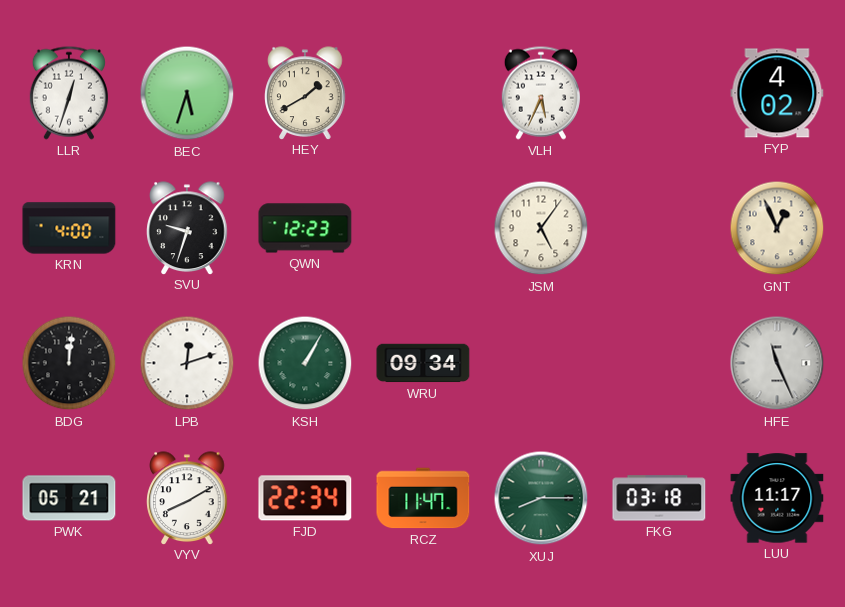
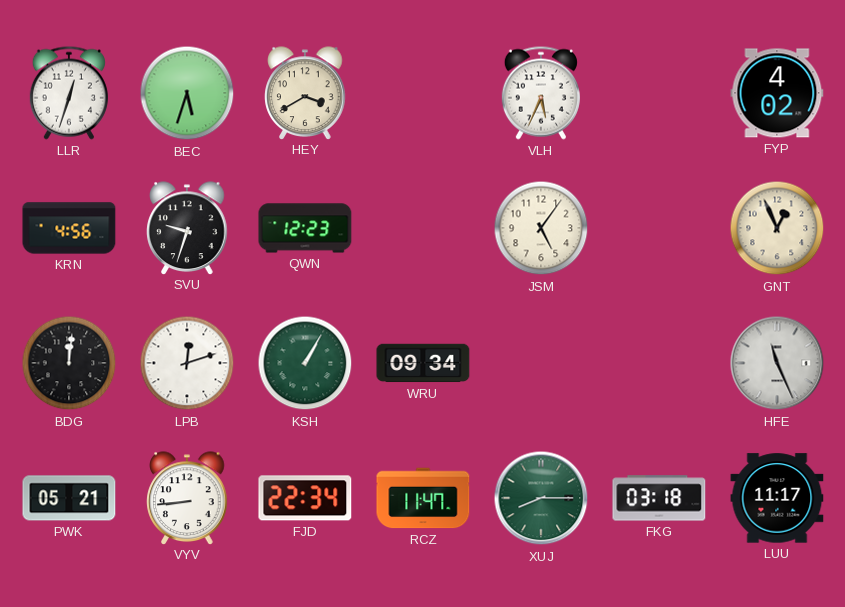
HEY: 1:40 -> 3:40
KRN: 4:00 -> 4:56
VYV: 8:10 -> 8:44
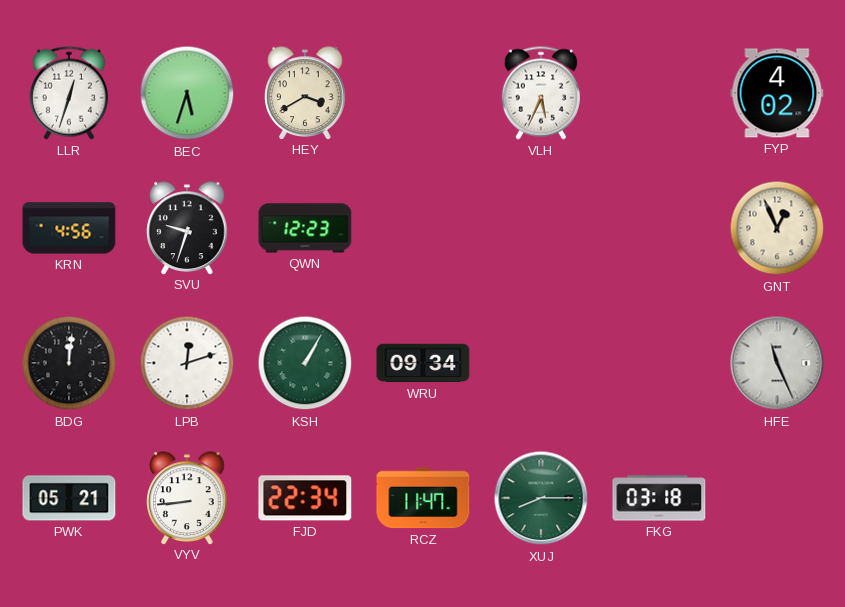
JSM: 5:06 -> none
LUU: 11:17 -> none
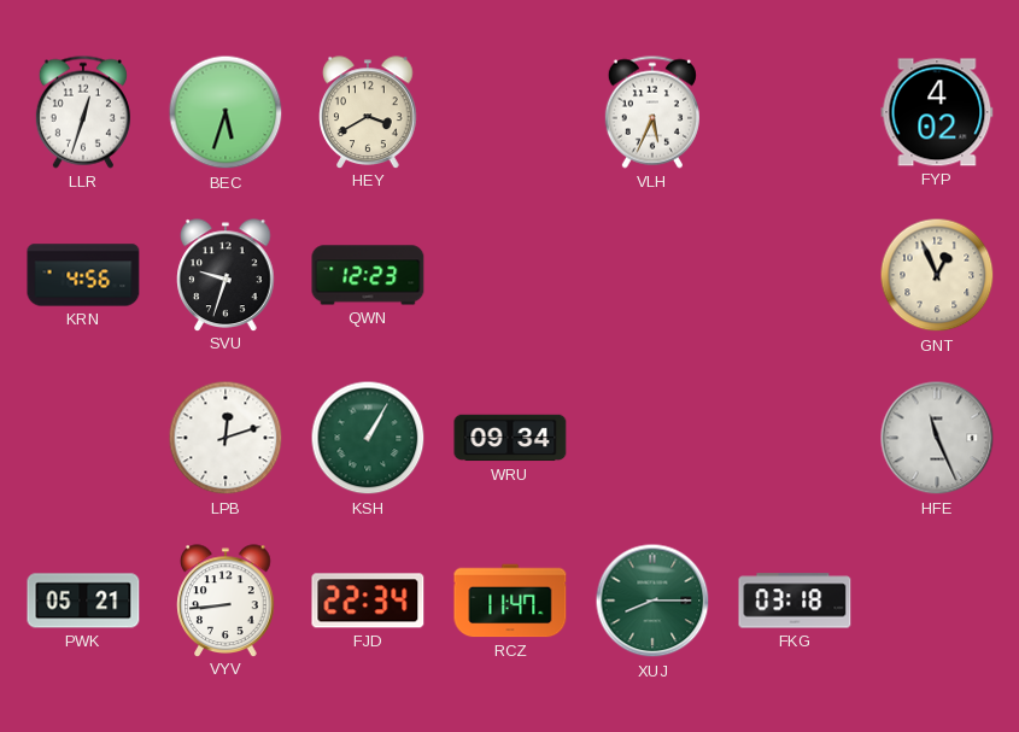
BDG: 12:01 -> none
